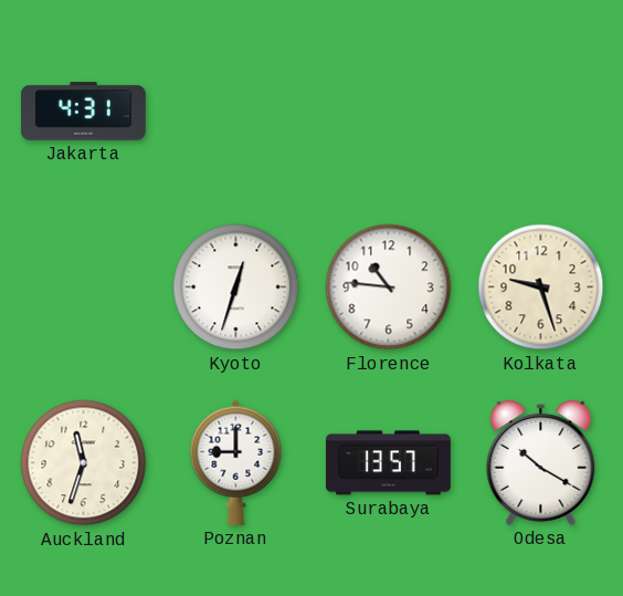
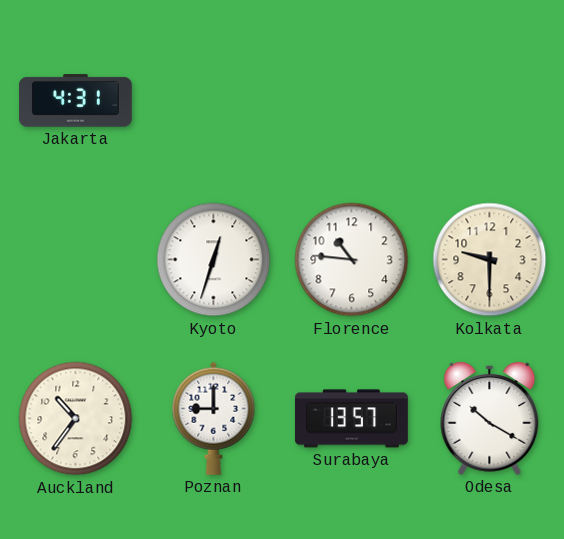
Kolkata: 9:27 -> 9:30
Auckland: 11:33 -> 10:36
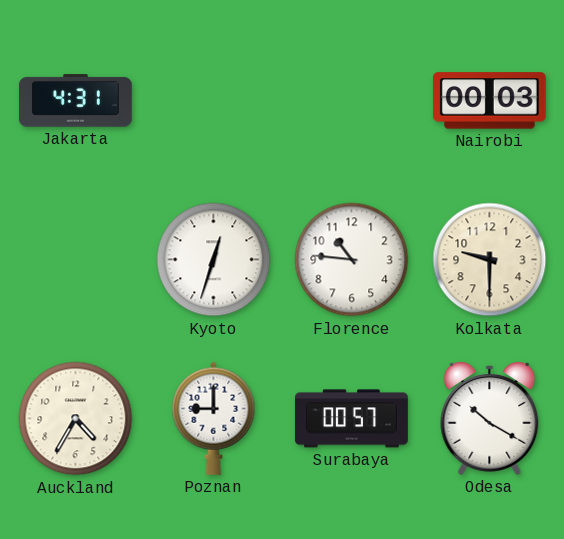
Nairobi: none -> 00:03
Auckland: 10:36 -> 4:35
Surabaya: 13:57 -> 00:57
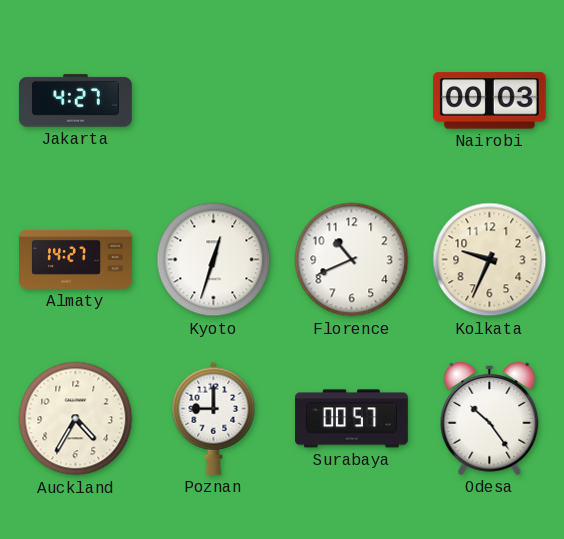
Jakarta: 4:31 -> 4:27
Almaty: none -> 14:27
Florence: 10:46 -> 10:41
Kolkata: 9:30 -> 9:34
Odesa: 10:20 -> 10:24
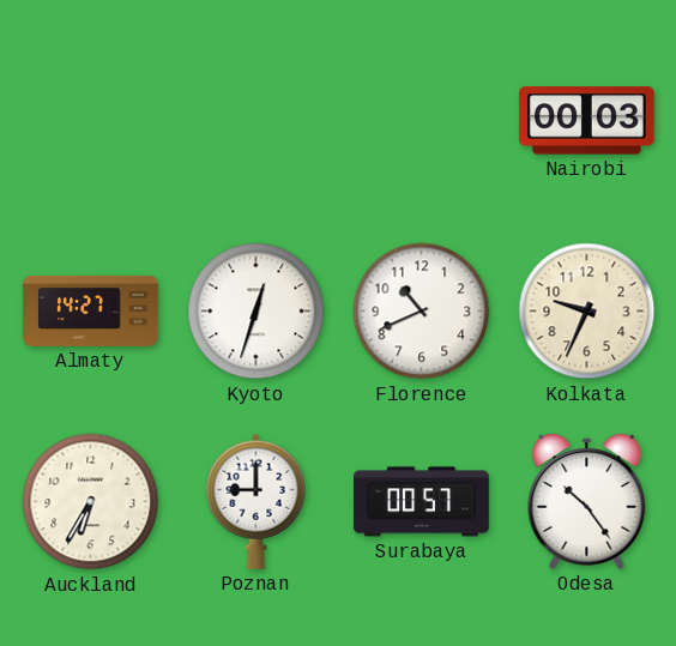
Jakarta: 4:27 -> none
Auckland: 4:35 -> 6:35
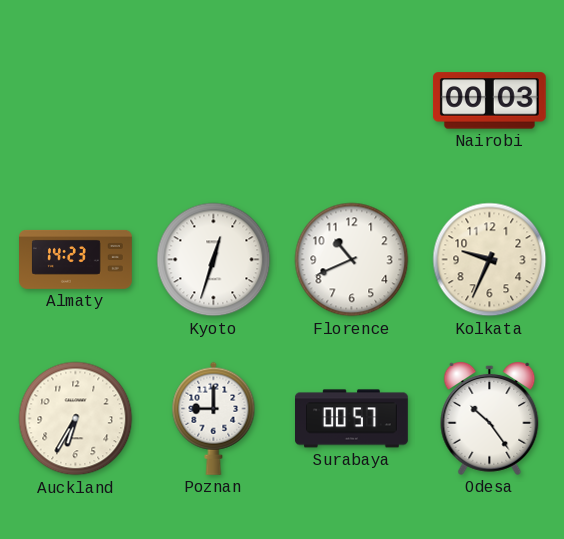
Almaty: 14:27 -> 14:23
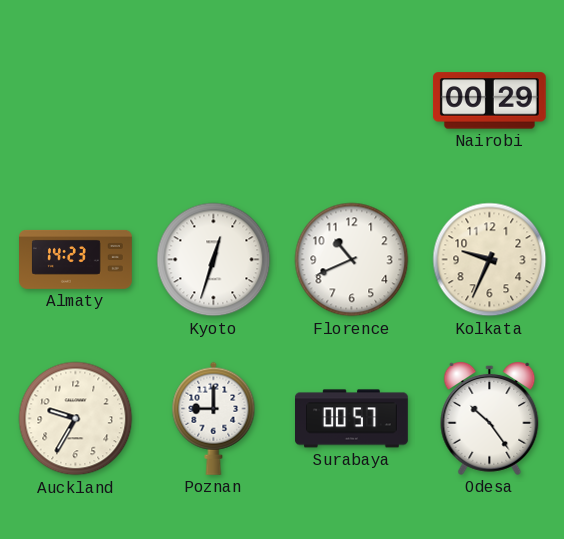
Nairobi: 00:03 -> 00:29
Auckland: 6:35 -> 9:35
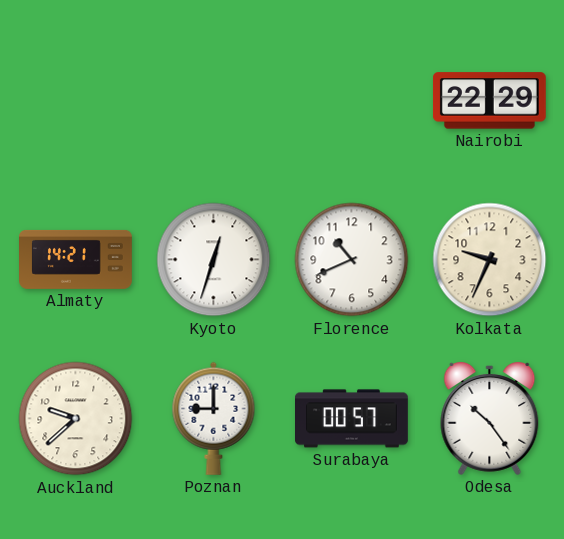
Nairobi: 00:29 -> 22:29
Almaty: 14:23 -> 14:21
Auckland: 9:35 -> 9:38
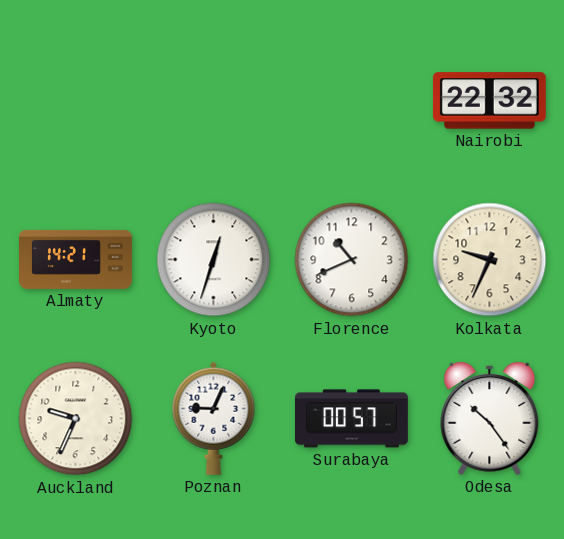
Nairobi: 22:29 -> 22:32
Auckland: 9:38 -> 9:34
Poznan: 9:00 -> 9:04
